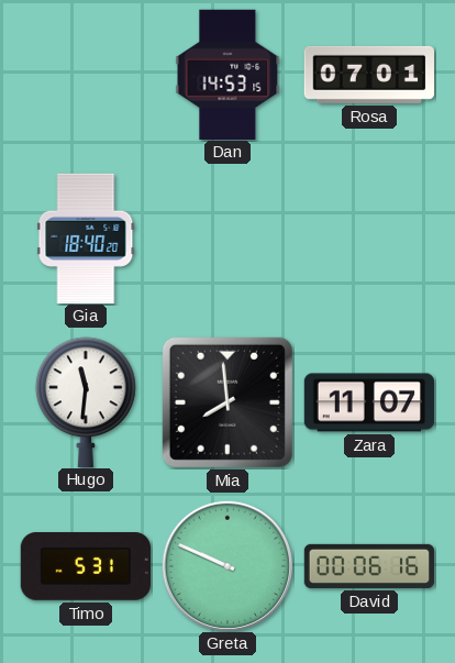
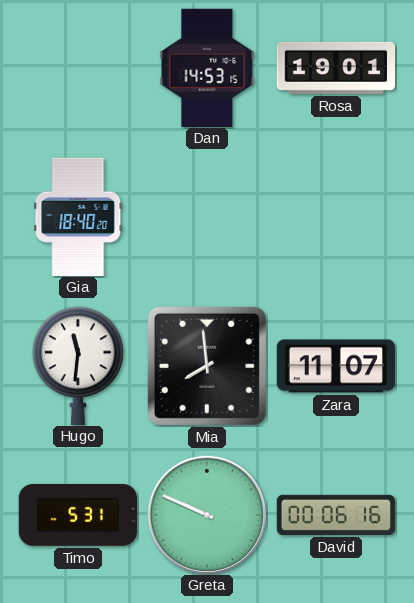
Rosa: 07:01 -> 19:01
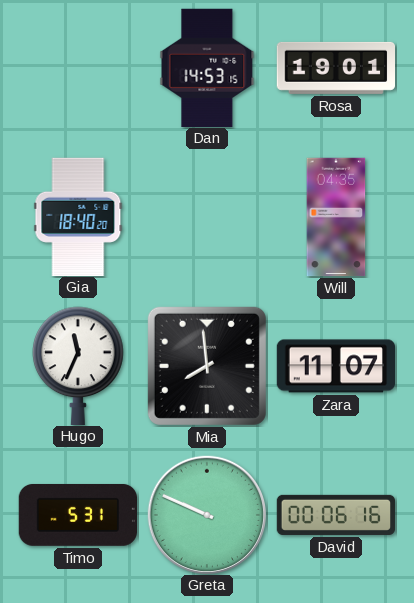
Will: none -> 04:35
Hugo: 11:31 -> 11:34
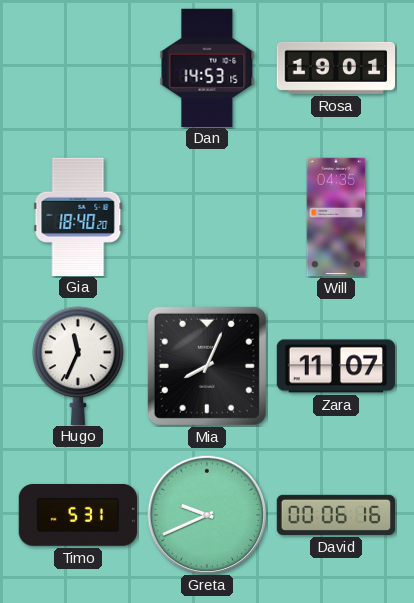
Mia: 7:59 -> 8:04
Greta: 9:49 -> 9:41
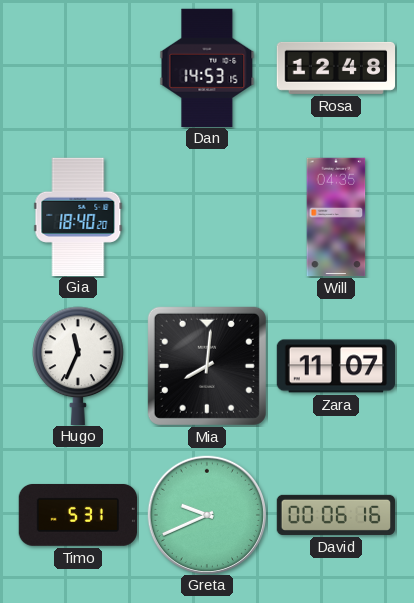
Rosa: 19:01 -> 12:48
Mia: 8:04 -> 8:01
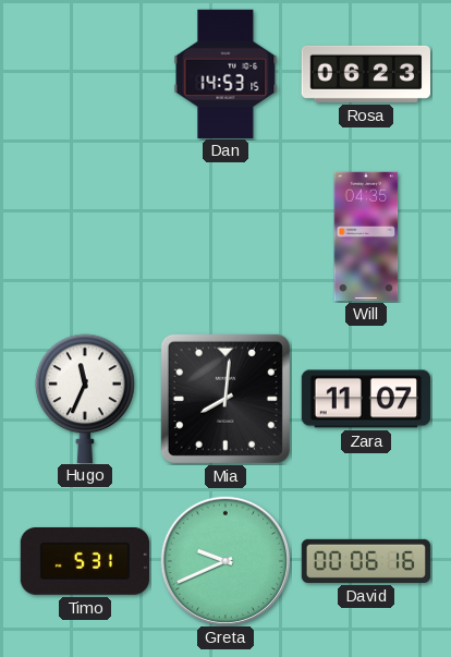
Rosa: 12:48 -> 06:23
Gia: 18:40 -> none
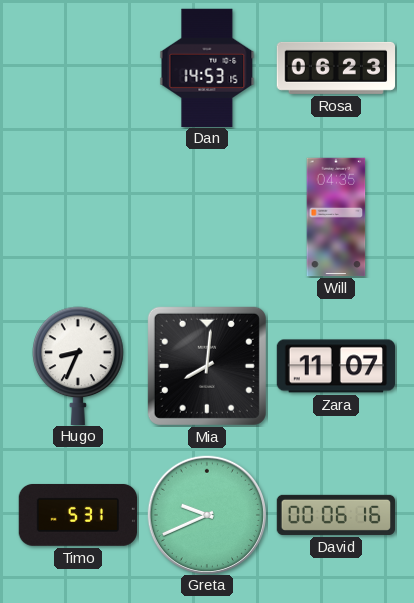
Hugo: 11:34 -> 8:34
